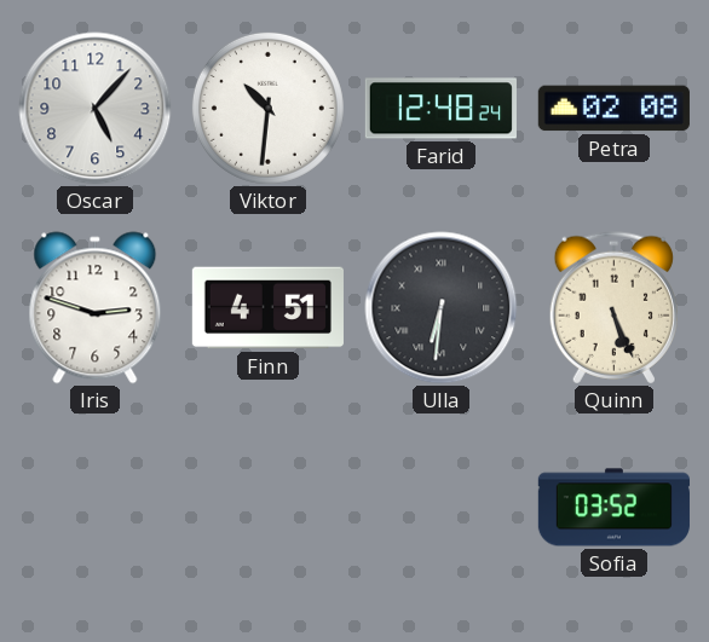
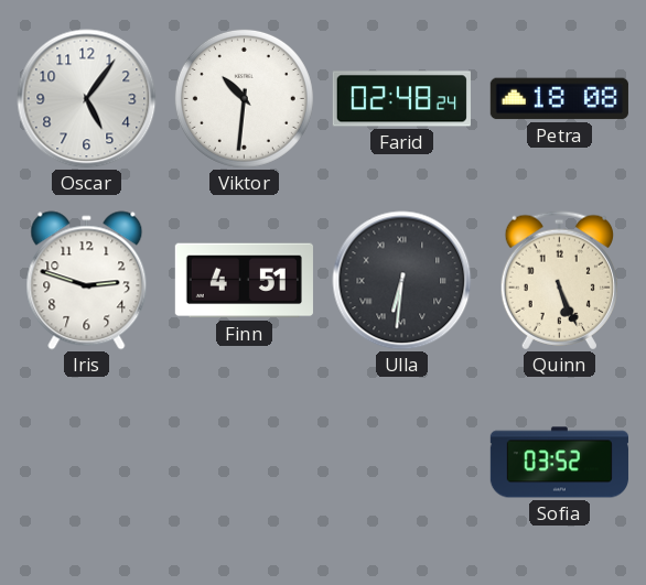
Oscar: 5:07 -> 5:06
Farid: 12:48 -> 02:48
Petra: 02:08 -> 18:08
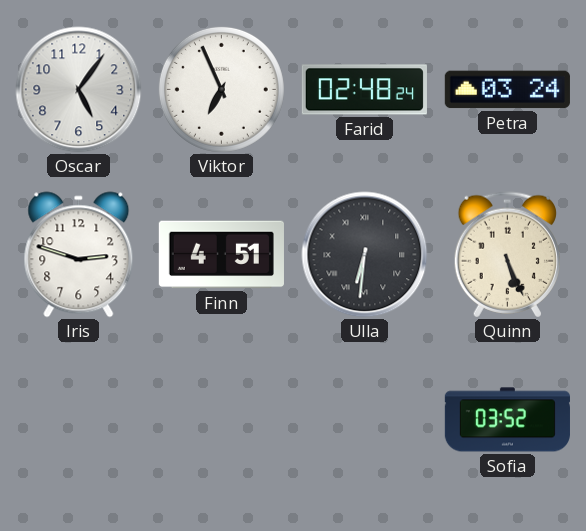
Viktor: 10:31 -> 6:56
Petra: 18:08 -> 03:24
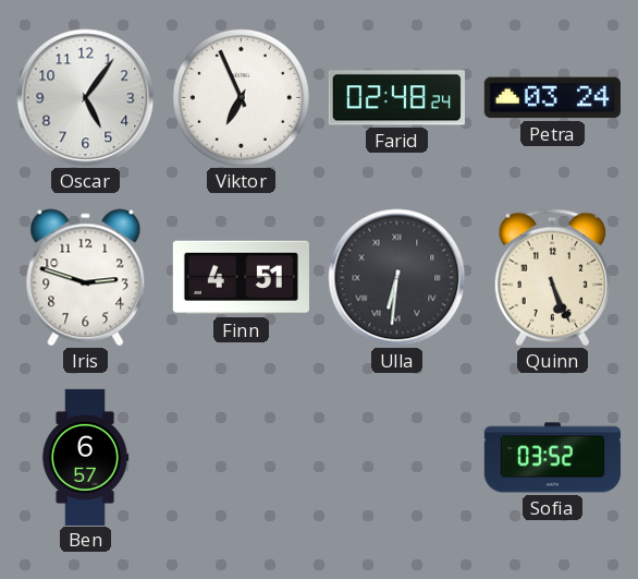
Ben: none -> 6:57
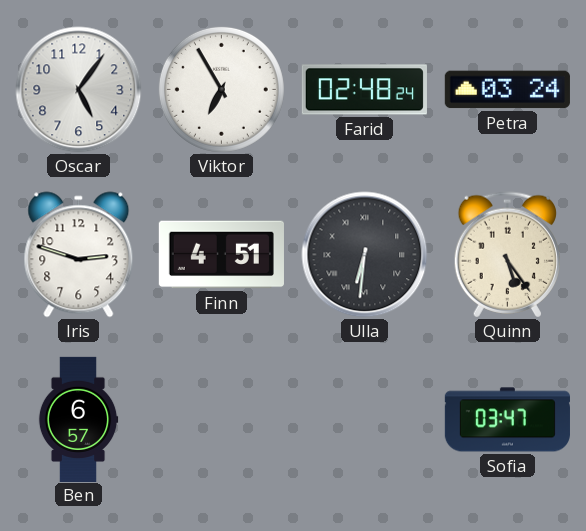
Viktor: 6:56 -> 6:55
Quinn: 5:26 -> 5:24
Sofia: 03:52 -> 03:47
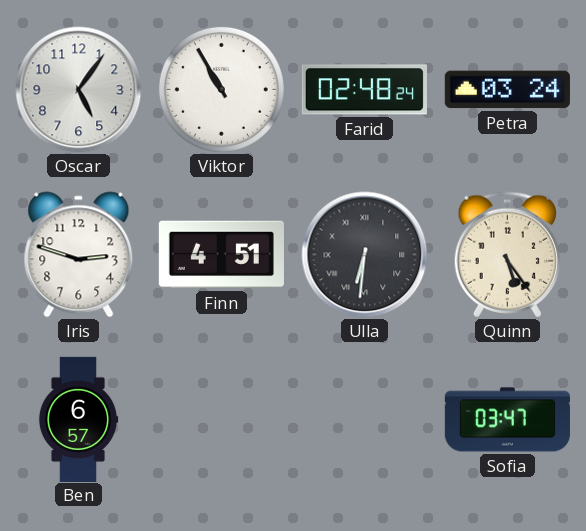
Viktor: 6:55 -> 10:55
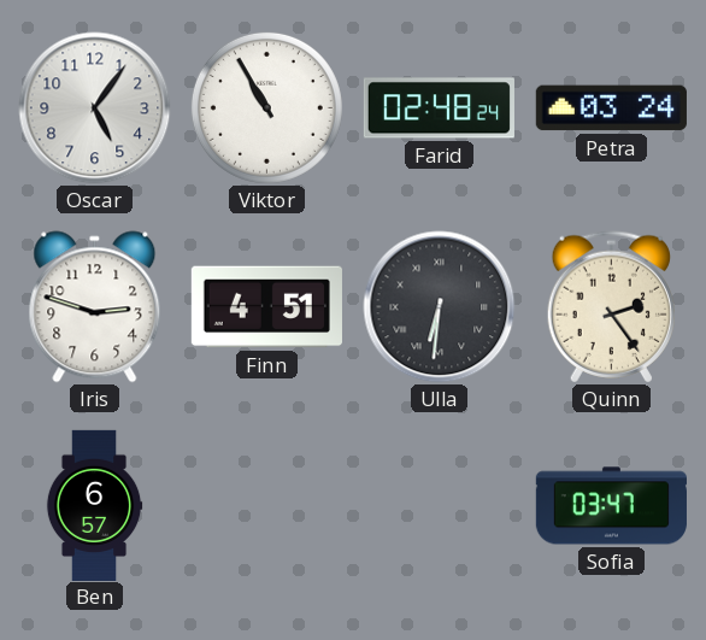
Quinn: 5:24 -> 2:24
